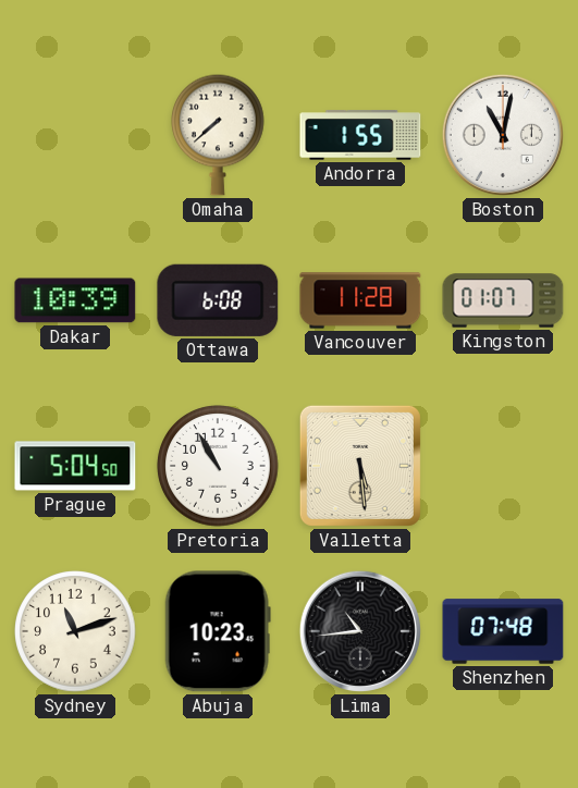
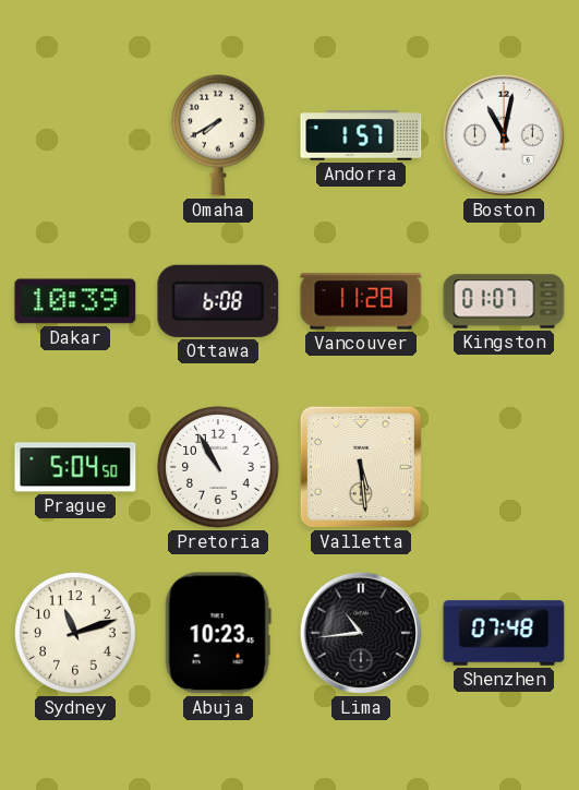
Omaha: 7:38 -> 7:40
Andorra: 1:55 -> 1:57
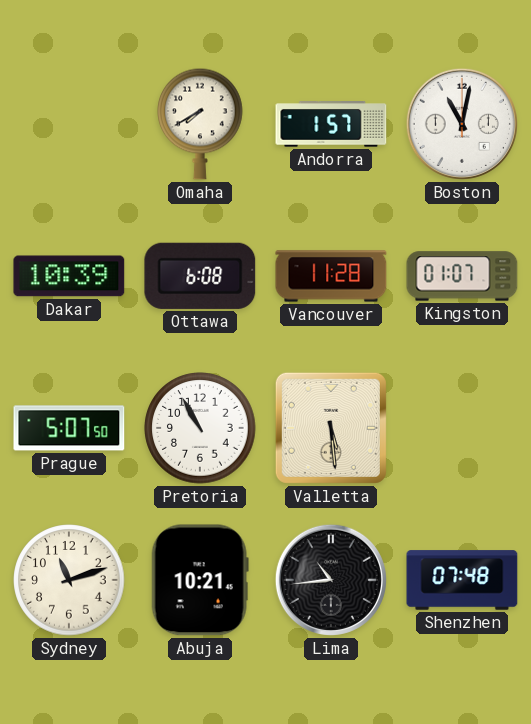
Prague: 5:04 -> 5:07
Abuja: 10:23 -> 10:21
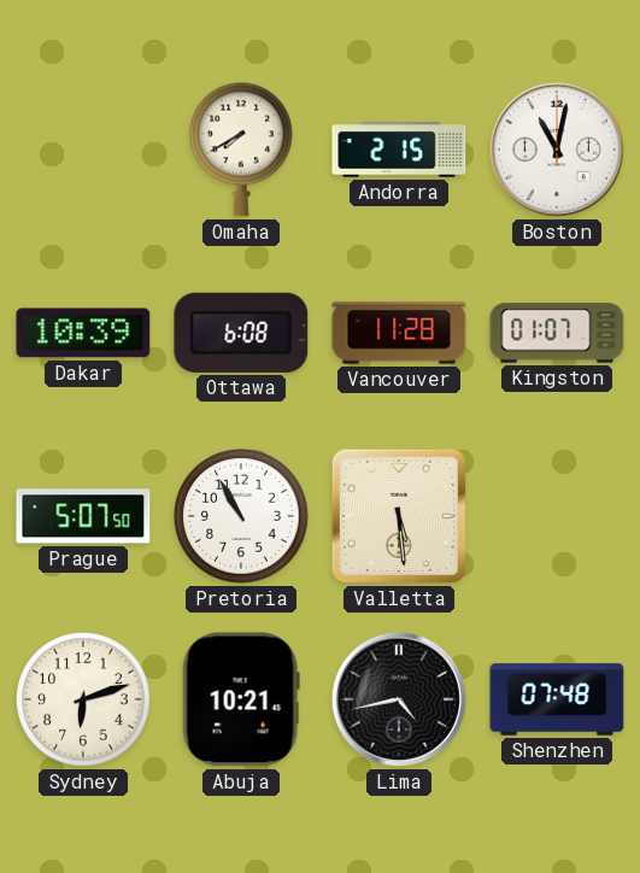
Andorra: 1:57 -> 2:15
Sydney: 11:12 -> 6:12
Lima: 10:44 -> 4:43
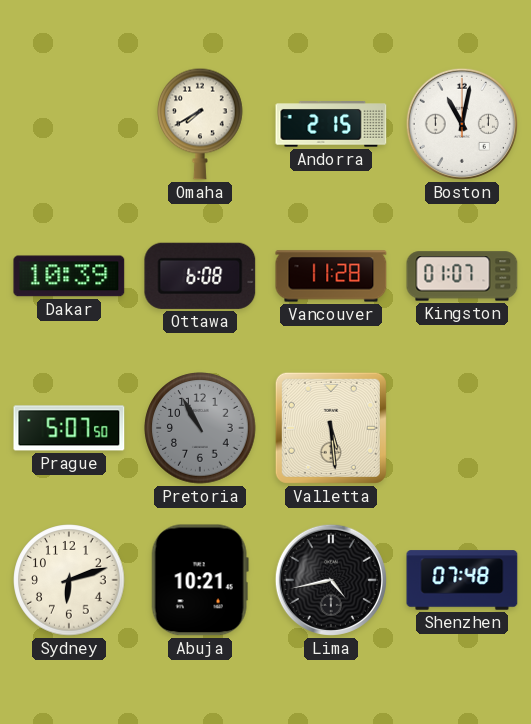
Pretoria dial: white -> grey
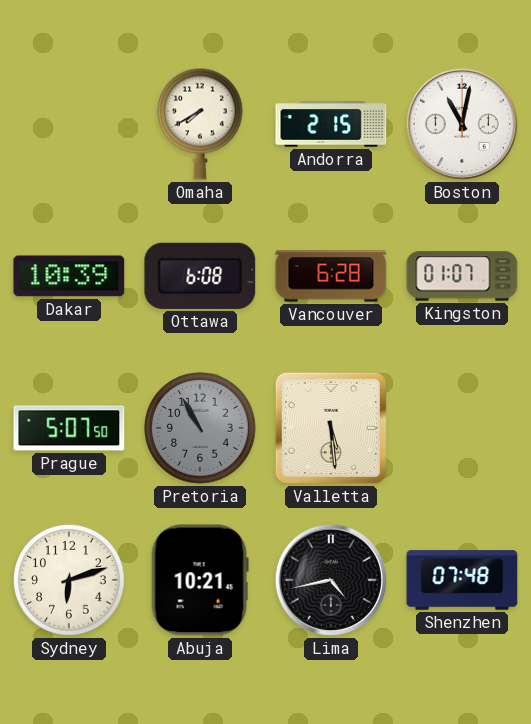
Vancouver: 11:28 -> 6:28
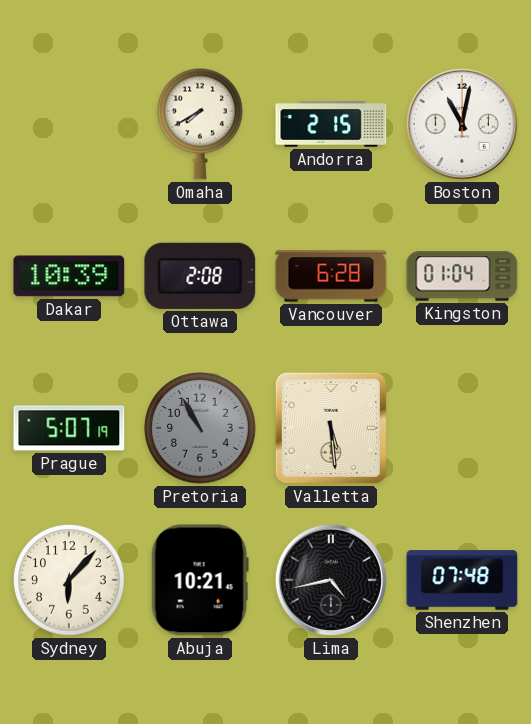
Ottawa: 6:08 -> 2:08
Kingston: 01:07 -> 01:04
Prague: 5:07:50 -> 5:07:19
Sydney: 6:12 -> 6:07
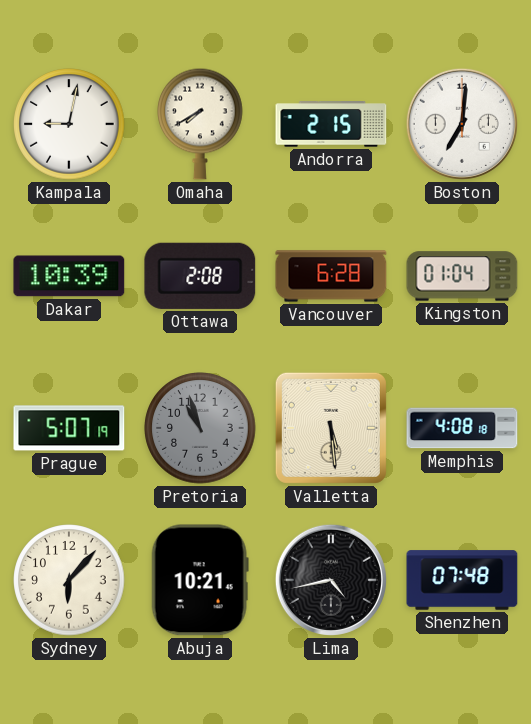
Kampala: none -> 9:02
Boston: 11:02 -> 7:01
Pretoria: 10:55 -> 10:57
Memphis: none -> 4:08
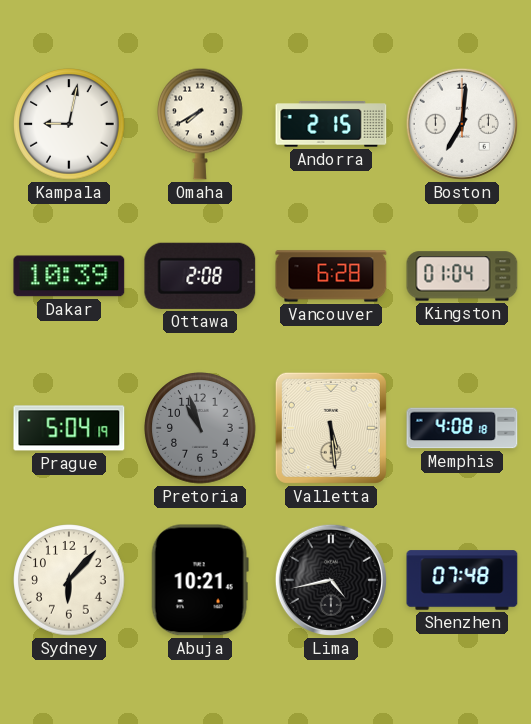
Prague: 5:07 -> 5:04
